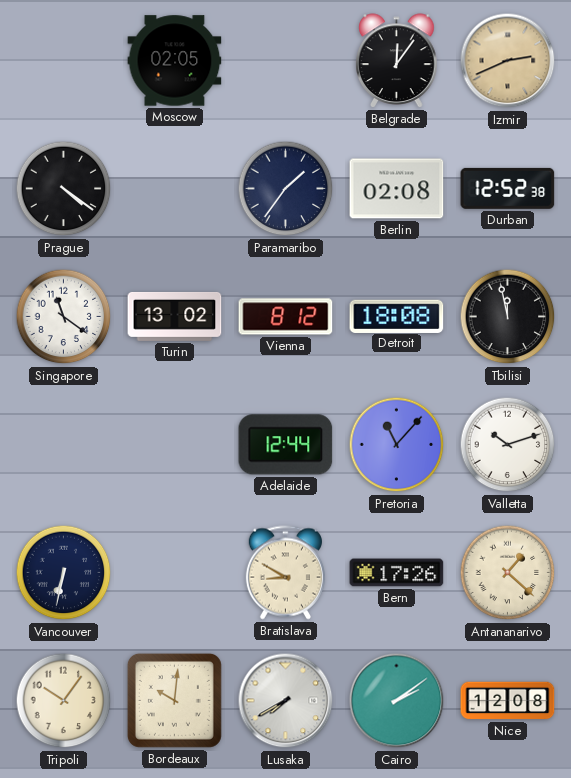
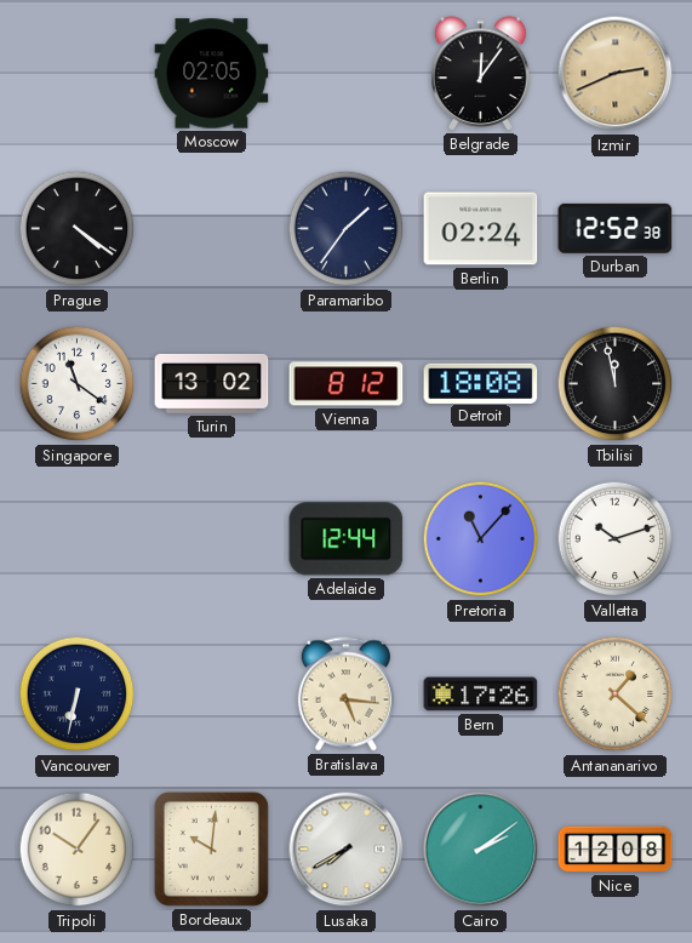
Berlin: 02:08 -> 02:24
Bratislava: 8:50 -> 5:16
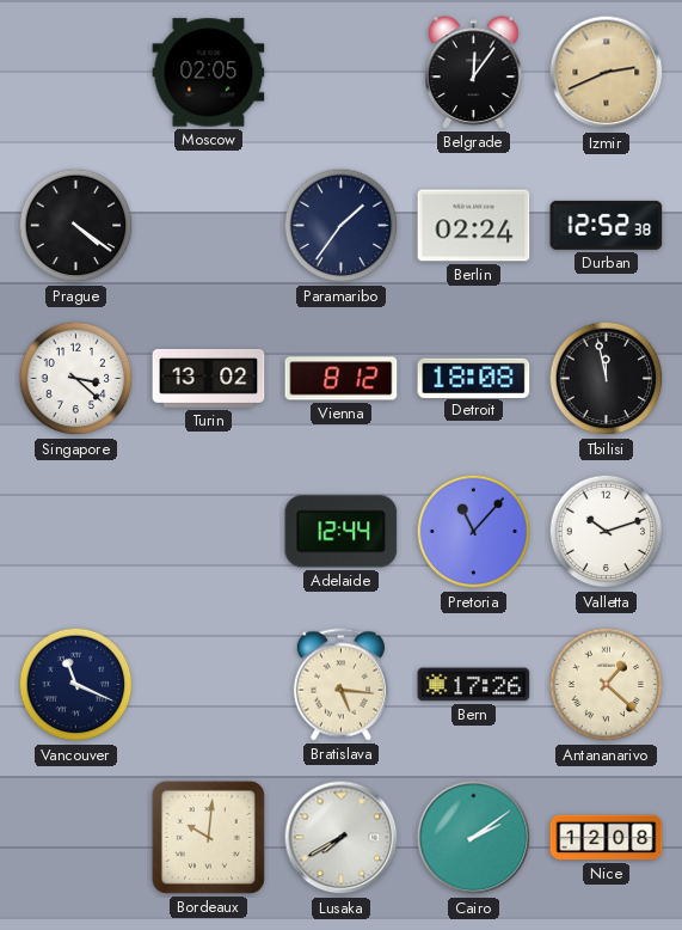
Singapore: 11:21 -> 3:22
Vancouver: 6:32 -> 11:19
Tripoli: 10:06 -> none
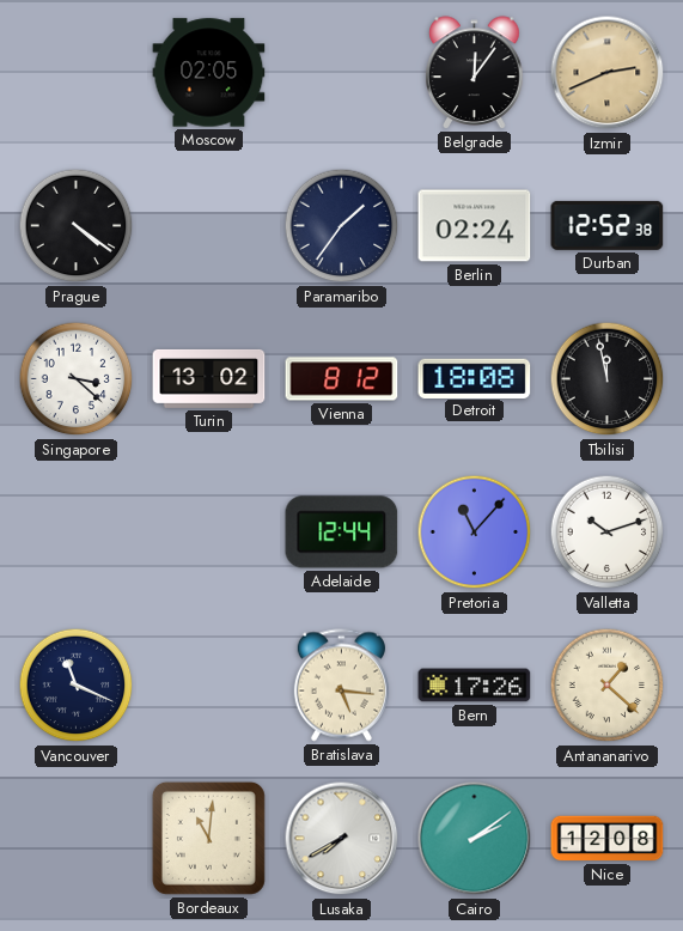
Bordeaux: 10:01 -> 11:01
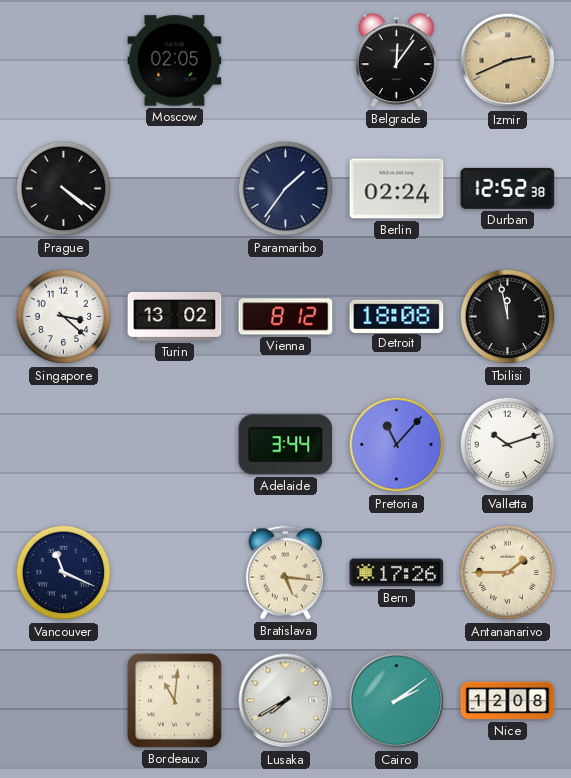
Adelaide: 12:44 -> 3:44
Antananarivo: 1:22 -> 1:45
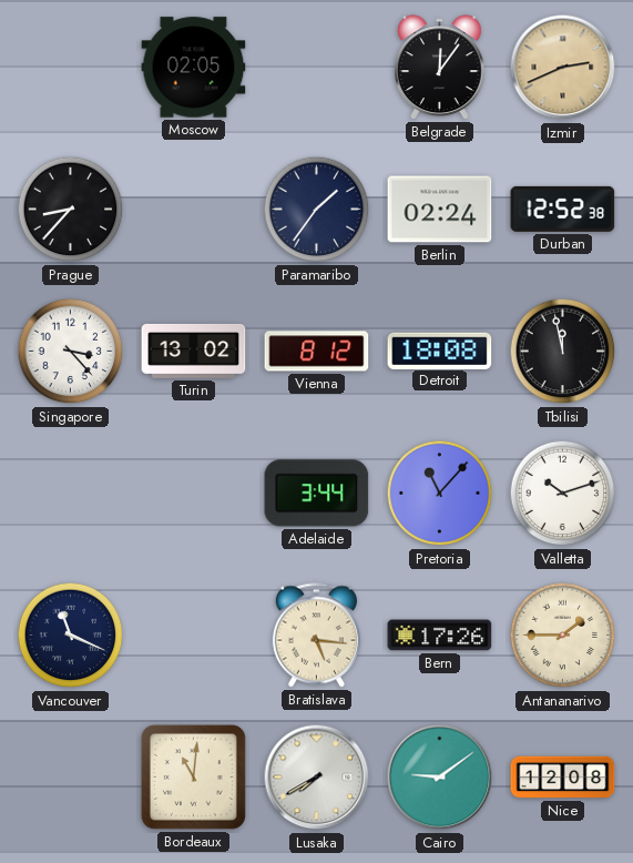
Prague: 4:21 -> 8:37
Singapore: 3:22 -> 3:23
Cairo: 2:09 -> 9:09
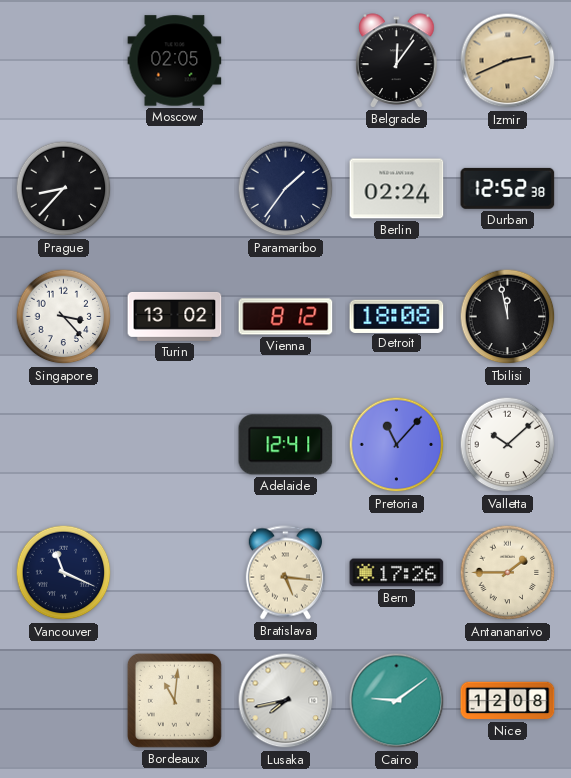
Adelaide: 3:44 -> 12:41
Valletta: 10:12 -> 10:08
Lusaka: 7:40 -> 7:43
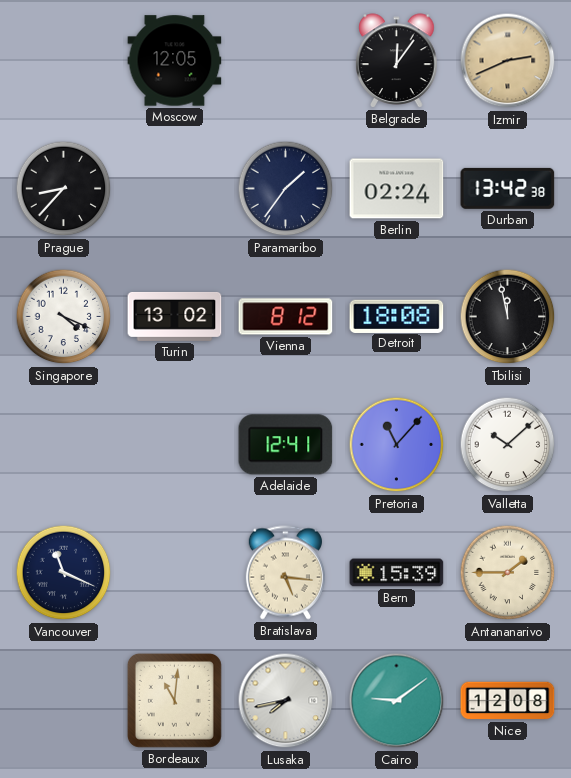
Moscow: 02:05 -> 12:05
Durban: 12:52 -> 13:42
Singapore: 3:23 -> 4:19
Bern: 17:26 -> 15:39
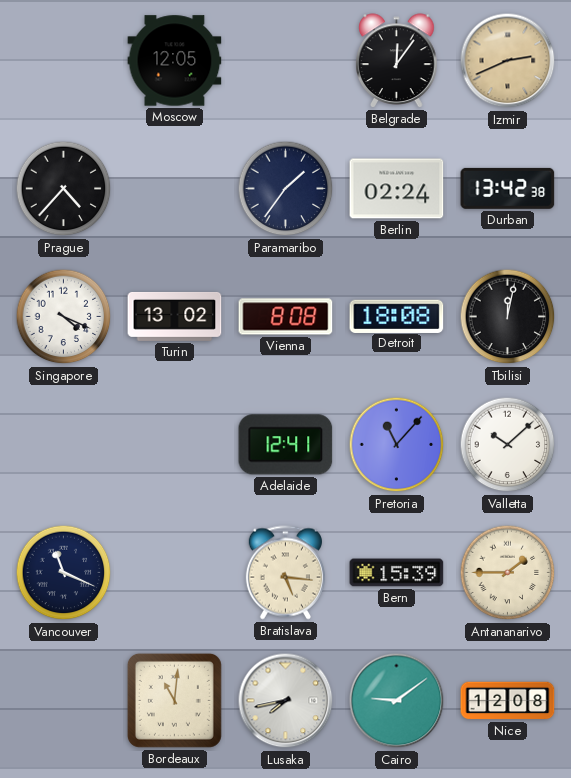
Prague: 8:37 -> 4:37
Vienna: 8:12 -> 8:08
Tbilisi: 11:58 -> 12:02
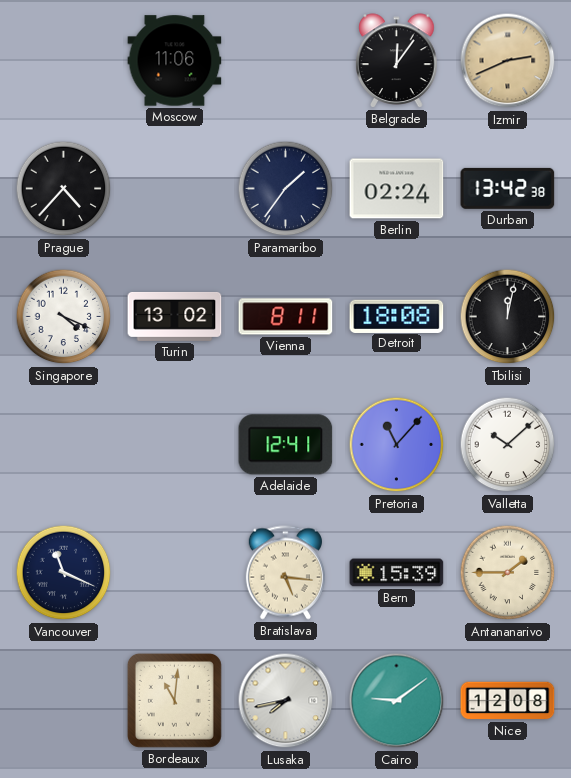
Moscow: 12:05 -> 11:06
Vienna: 8:08 -> 8:11
